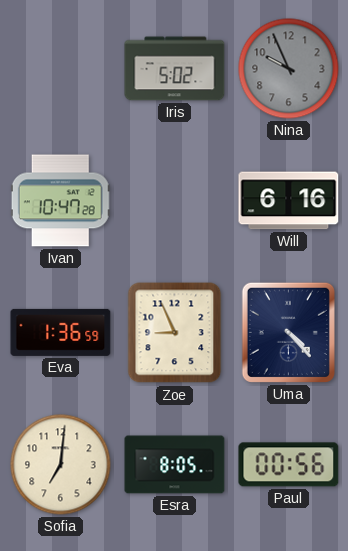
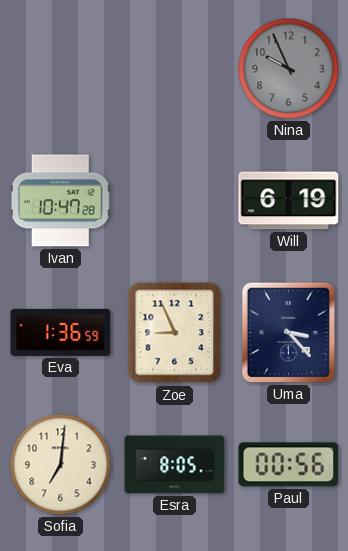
Iris: 5:02 -> none
Will: 6:16 -> 6:19
Uma: 4:23 -> 3:23
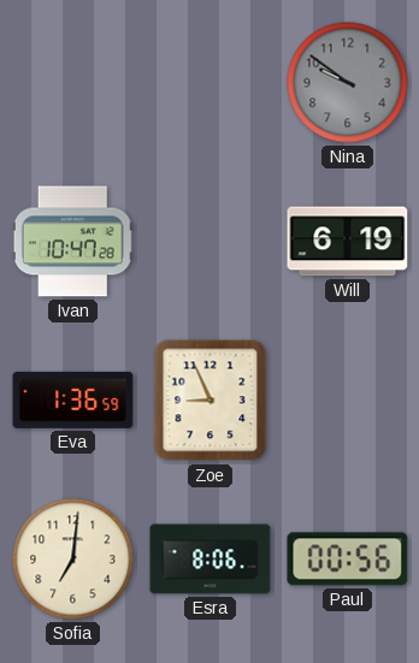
Nina: 9:56 -> 9:51
Uma: 3:23 -> none
Esra: 8:05 -> 8:06
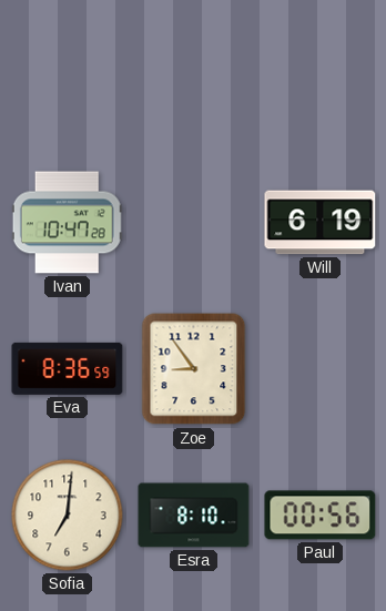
Nina: 9:51 -> none
Eva: 1:36 -> 8:36
Zoe: 8:56 -> 8:54
Esra: 8:06 -> 8:10
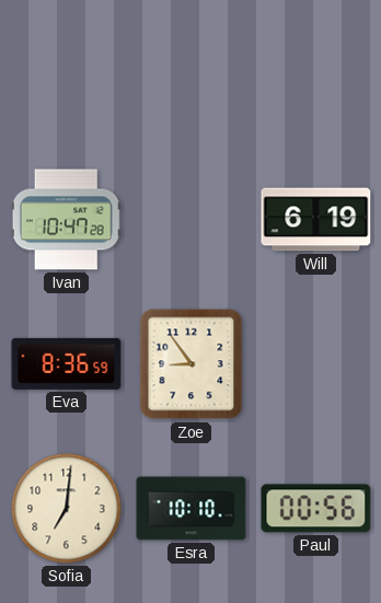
Esra: 8:10 -> 10:10
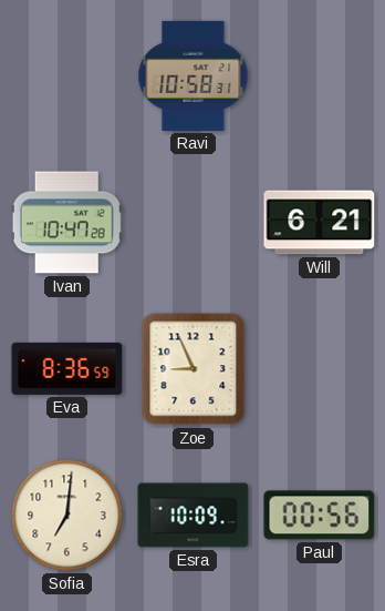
Ravi: none -> 10:58
Will: 6:19 -> 6:21
Zoe: 8:54 -> 8:56
Esra: 10:10 -> 10:09
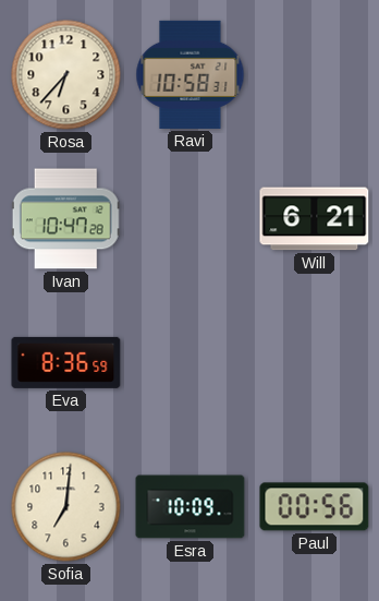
Rosa: none -> 6:37
Zoe: 8:56 -> none
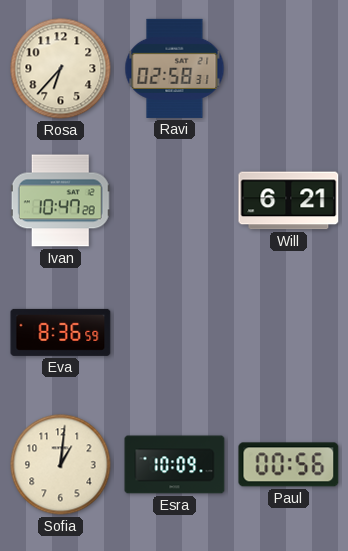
Ravi: 10:58 -> 02:58
Sofia: 7:01 -> 1:01
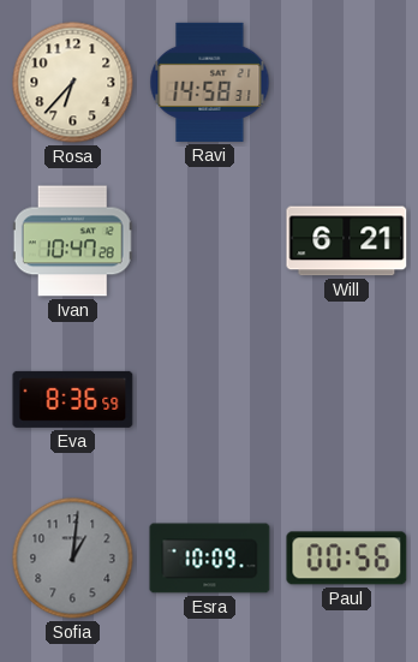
Ravi: 02:58 -> 14:58
Sofia dial: cream -> grey
